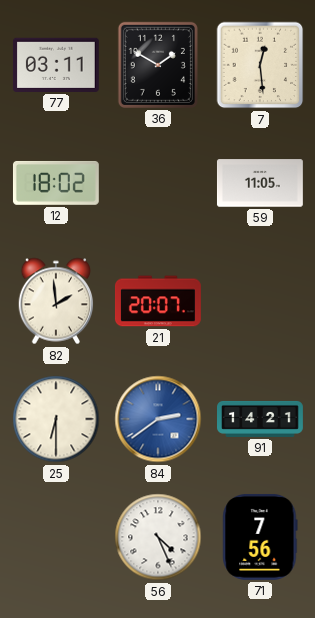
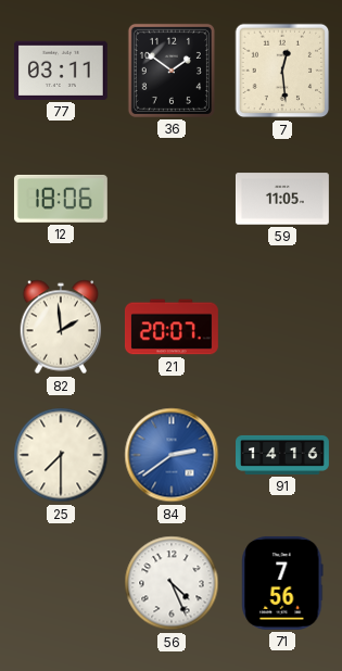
36: 1:50 -> 1:51
12: 18:02 -> 18:06
25: 6:30 -> 7:30
91: 14:21 -> 14:16
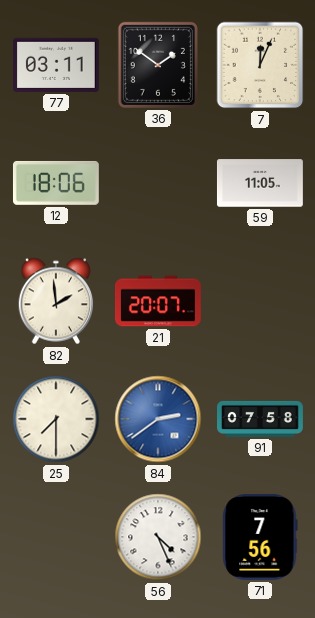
7: 12:29 -> 12:04
91: 14:16 -> 07:58
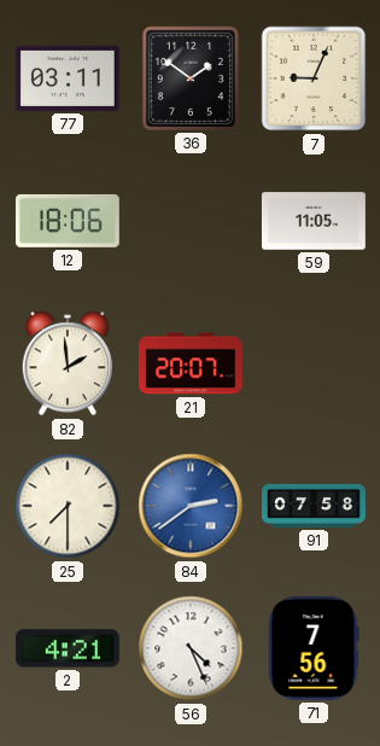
7: 12:04 -> 9:04
2: none -> 4:21
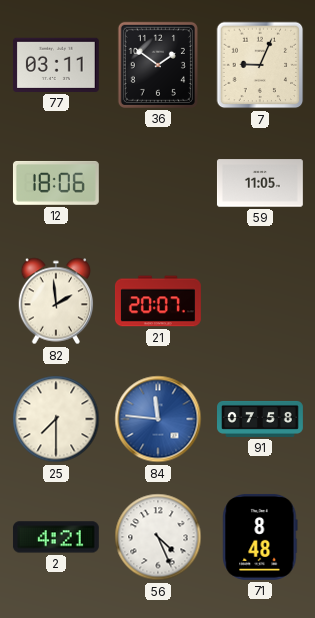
84: 2:39 -> 11:46
71: 7:56 -> 8:48
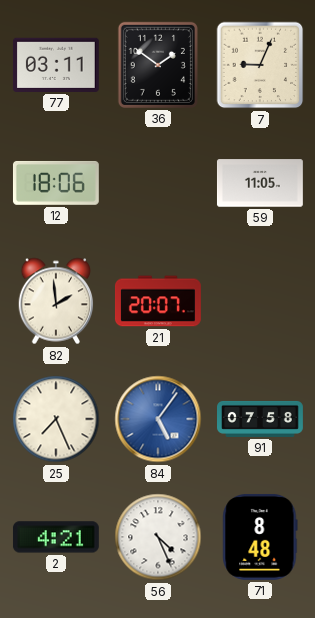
25: 7:30 -> 7:26
84: 11:46 -> 5:06
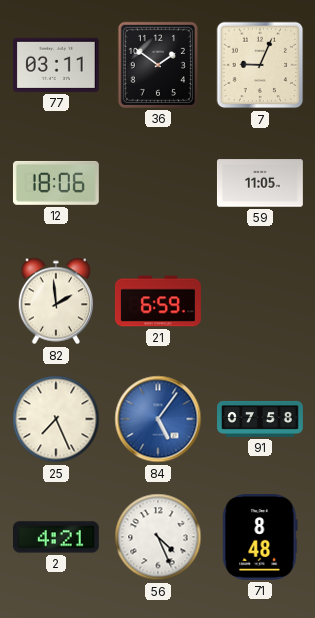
21: 20:07 -> 6:59
